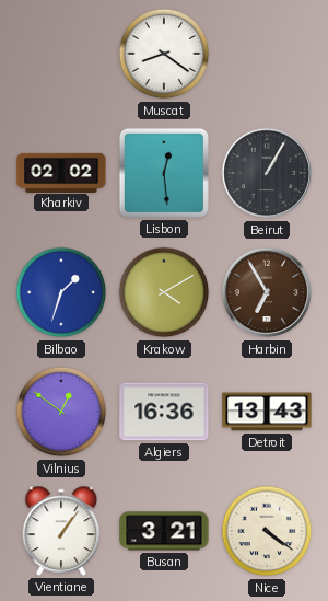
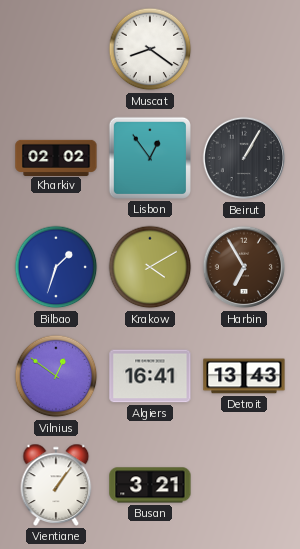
Lisbon: 12:29 -> 12:54
Algiers: 16:36 -> 16:41
Nice: 4:21 -> none
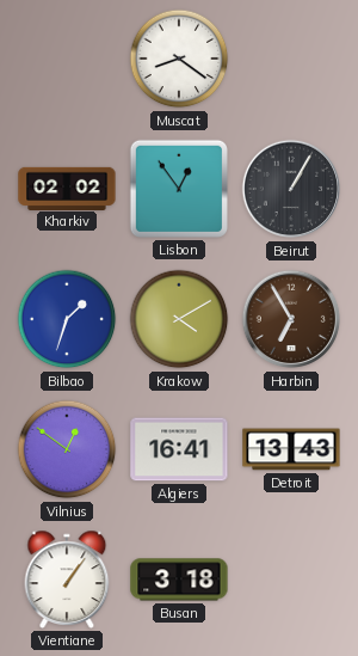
Busan: 3:21 -> 3:18
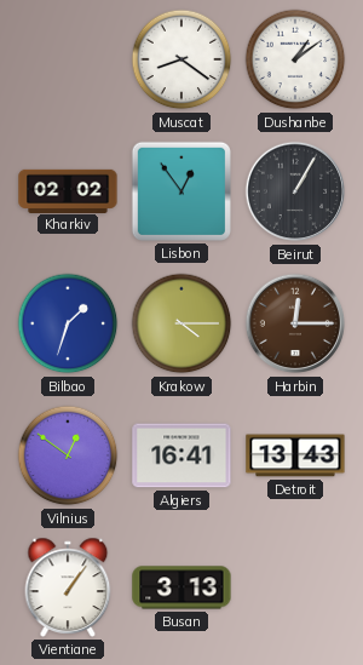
Dushanbe: none -> 1:09
Krakow: 4:10 -> 4:15
Harbin: 6:55 -> 12:15
Busan: 3:18 -> 3:13
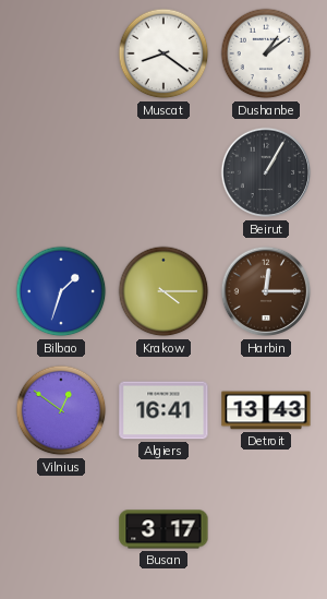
Kharkiv: 02:02 -> none
Lisbon: 12:54 -> none
Vientiane: 1:06 -> none
Busan: 3:13 -> 3:17
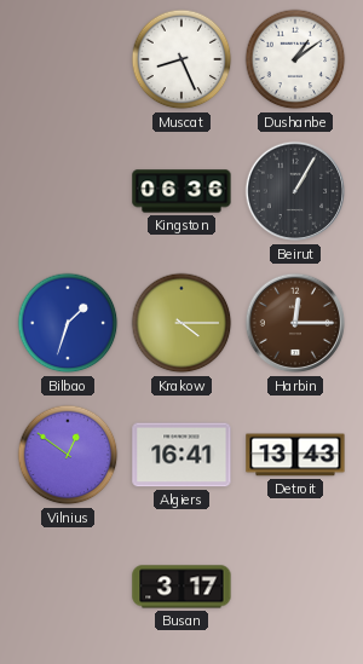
Muscat: 8:21 -> 8:26
Kingston: none -> 06:36
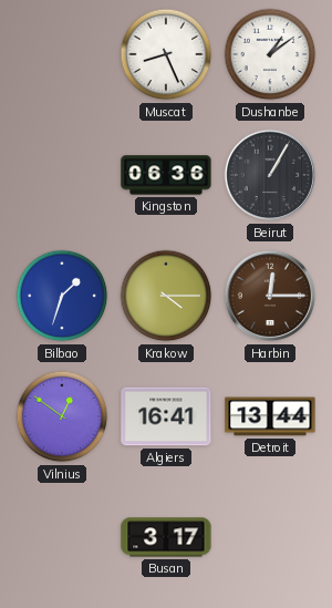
Detroit: 13:43 -> 13:44
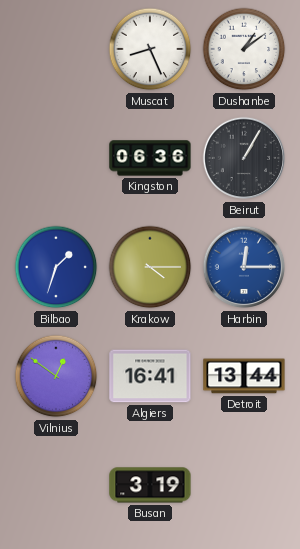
Harbin dial: brown -> blue
Busan: 3:17 -> 3:19
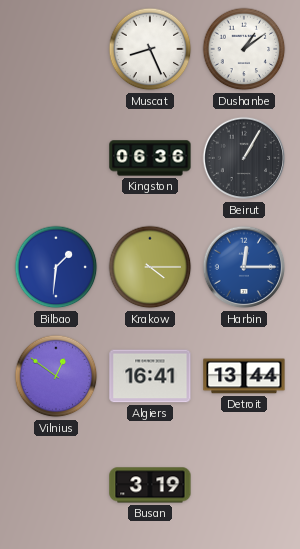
Bilbao: 1:33 -> 1:31
